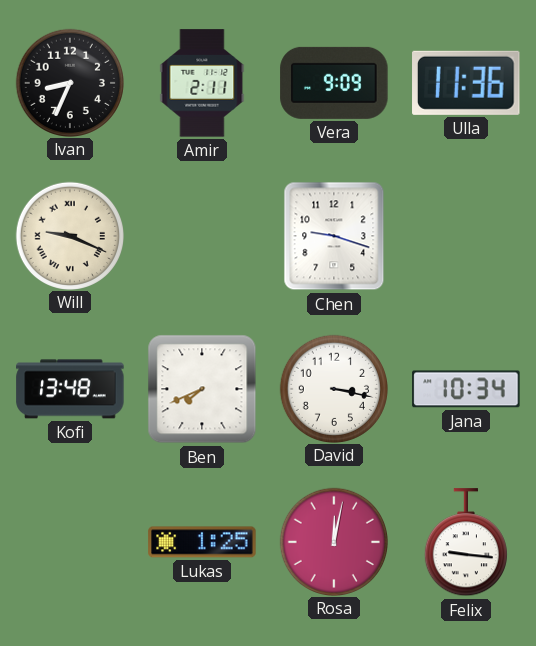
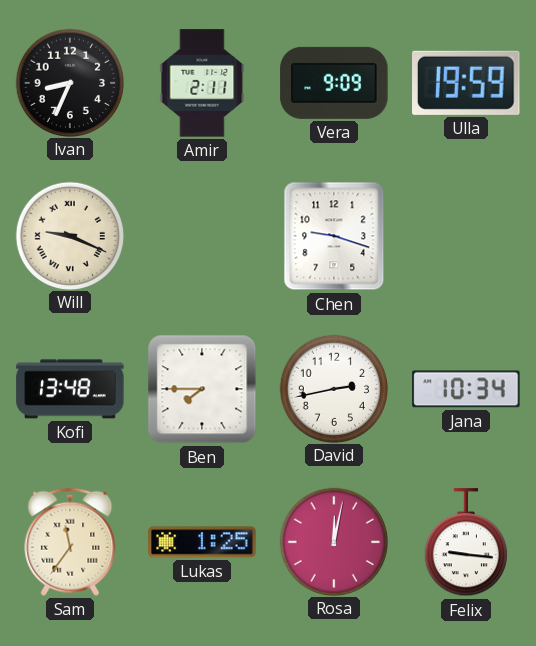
Ulla: 11:36 -> 19:59
Ben: 7:41 -> 7:45
David: 3:17 -> 2:43
Sam: none -> 11:36
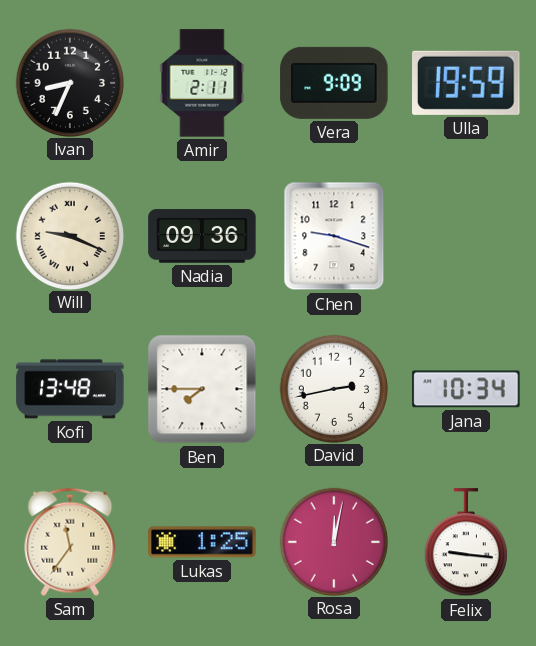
Nadia: none -> 09:36
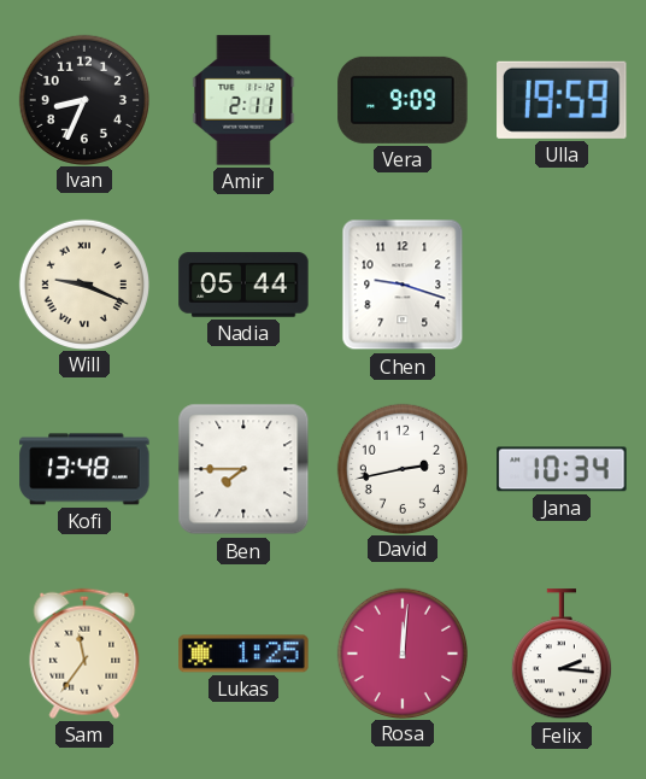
Nadia: 09:36 -> 05:44
Rosa: 12:02 -> 12:01
Felix: 9:16 -> 2:16
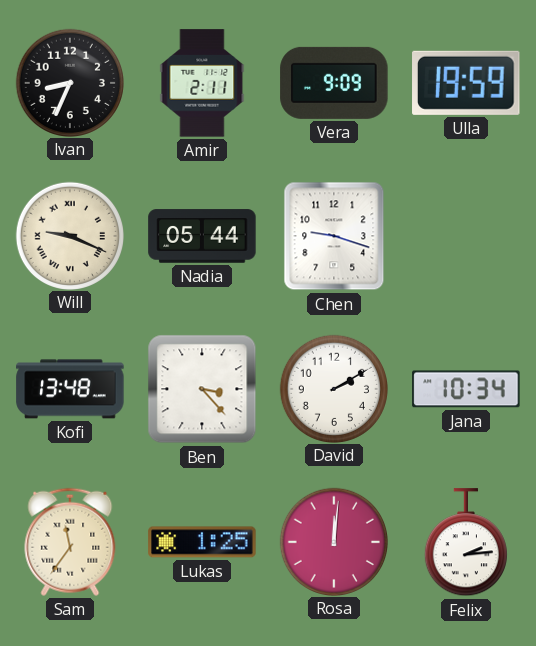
Ben: 7:45 -> 3:23
David: 2:43 -> 2:10
Felix: 2:16 -> 2:14
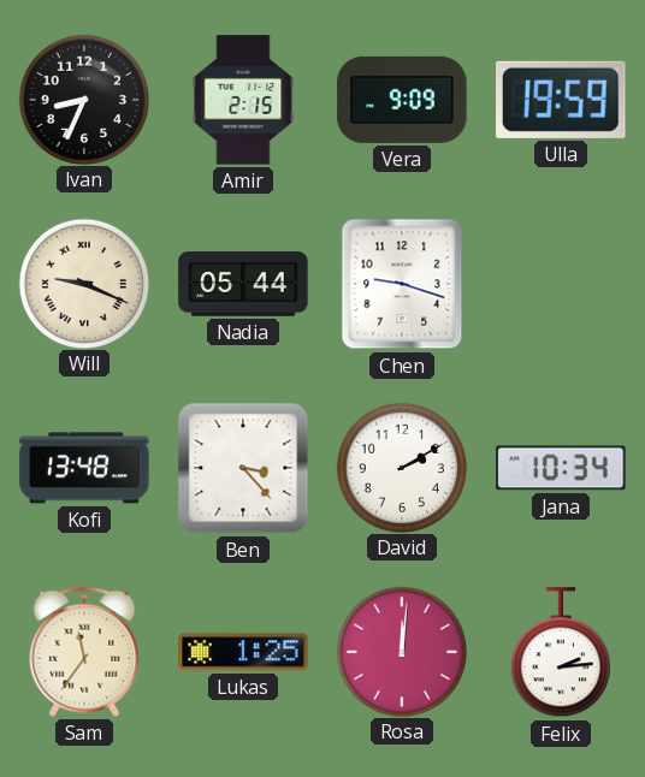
Amir: 2:11 -> 2:15
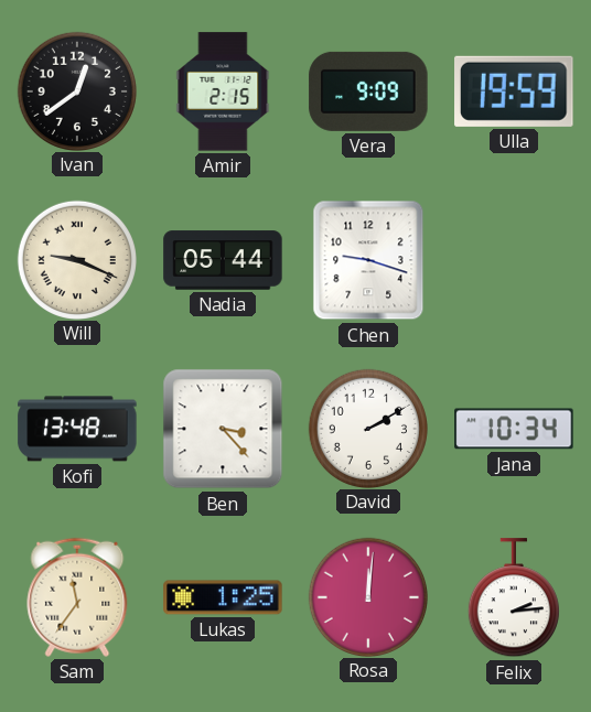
Ivan: 8:34 -> 12:39
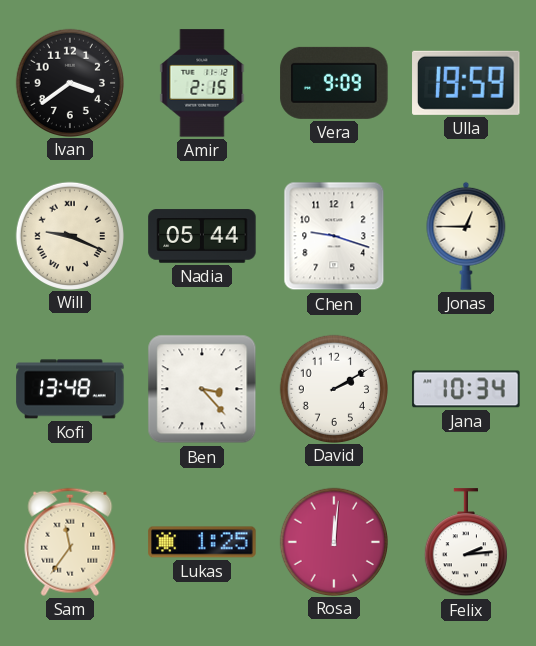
Ivan: 12:39 -> 3:39
Jonas: none -> 12:45
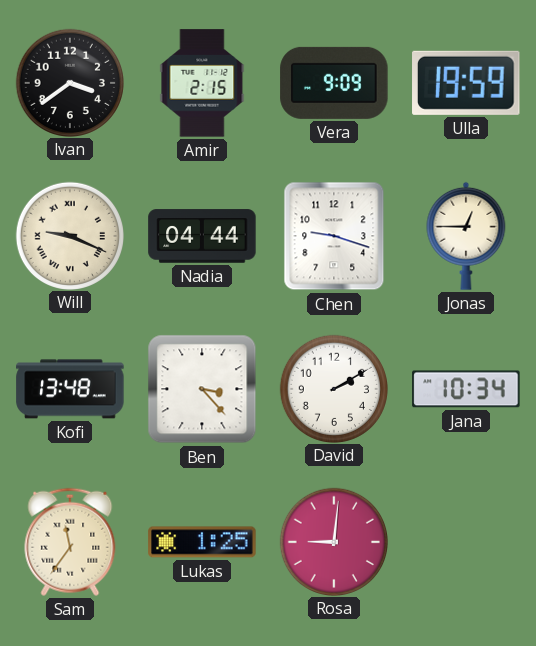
Nadia: 05:44 -> 04:44
Rosa: 12:01 -> 9:01
Felix: 2:14 -> none
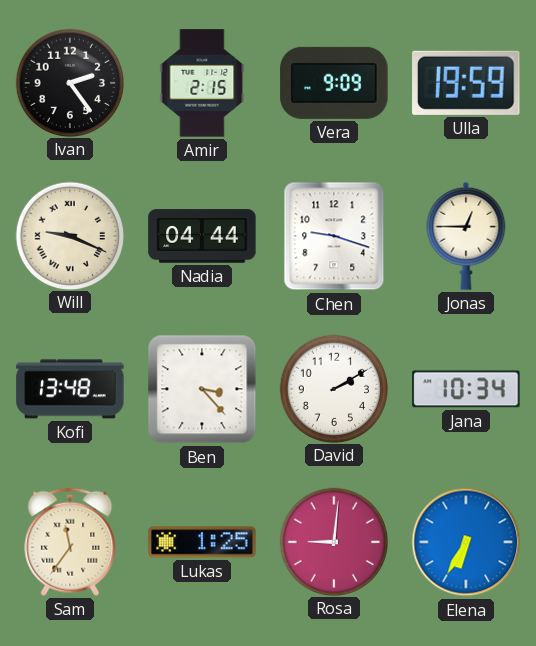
Ivan: 3:39 -> 2:24
Elena: none -> 6:35
